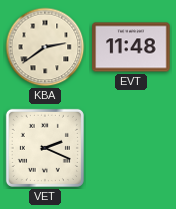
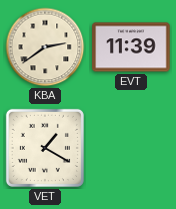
EVT: 11:48 -> 11:39
VET: 2:19 -> 1:20
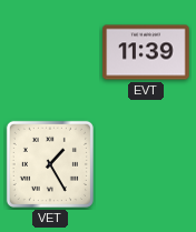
KBA: 2:39 -> none
VET: 1:20 -> 1:25
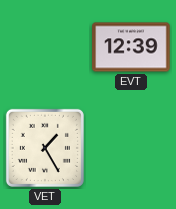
EVT: 11:39 -> 12:39
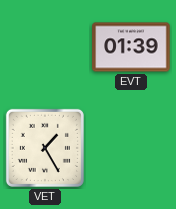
EVT: 12:39 -> 01:39
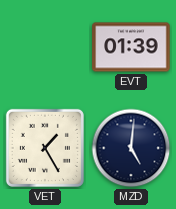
MZD: none -> 5:01
